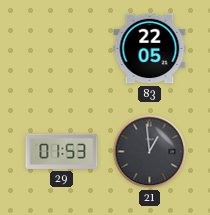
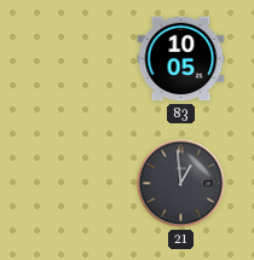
83: 22:05 -> 10:05
29: 01:53 -> none
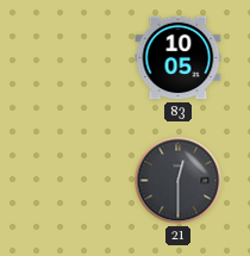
21: 12:59 -> 12:30
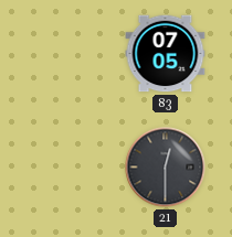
83: 10:05 -> 07:05
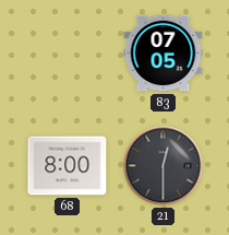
68: none -> 8:00
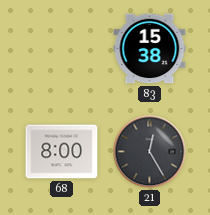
83: 07:05 -> 15:38
21: 12:30 -> 12:25
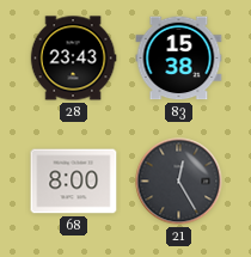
28: none -> 23:43
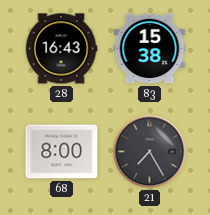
28: 23:43 -> 16:43
21: 12:25 -> 7:25
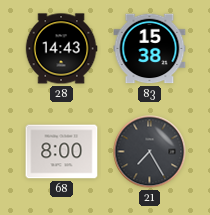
28: 16:43 -> 14:43
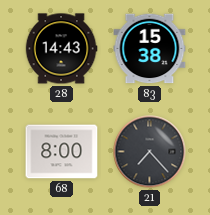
21: 7:25 -> 7:23
